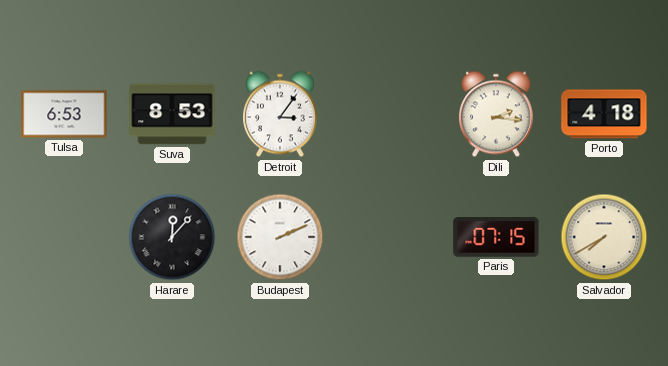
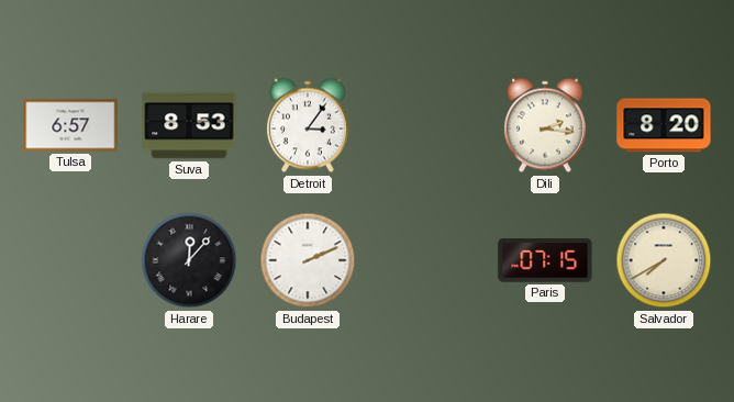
Tulsa: 6:53 -> 6:57
Porto: 4:18 -> 8:20
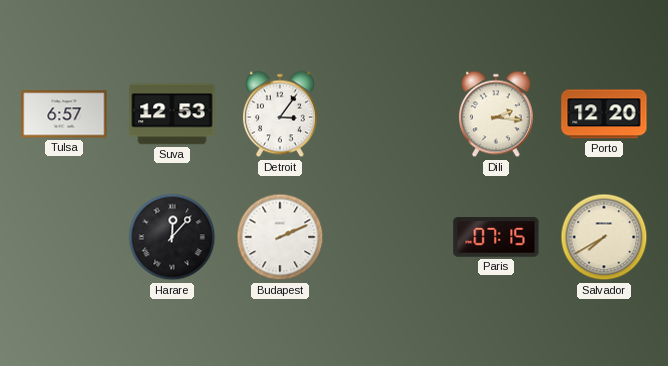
Suva: 8:53 -> 12:53
Porto: 8:20 -> 12:20
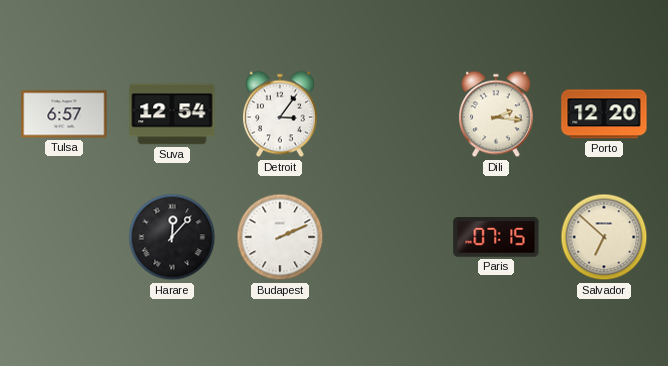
Suva: 12:53 -> 12:54
Salvador: 7:40 -> 6:52
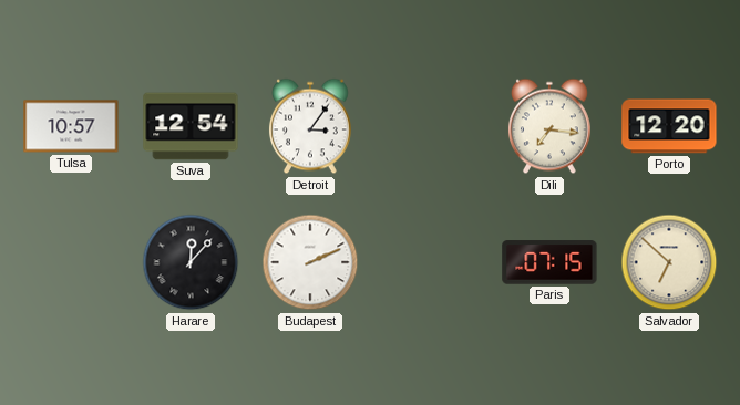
Tulsa: 6:57 -> 10:57
Dili: 2:16 -> 7:16
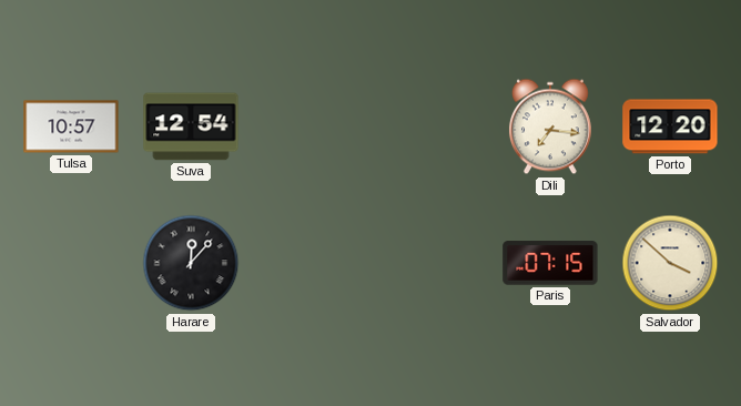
Detroit: 3:06 -> none
Budapest: 2:11 -> none
Salvador: 6:52 -> 3:52
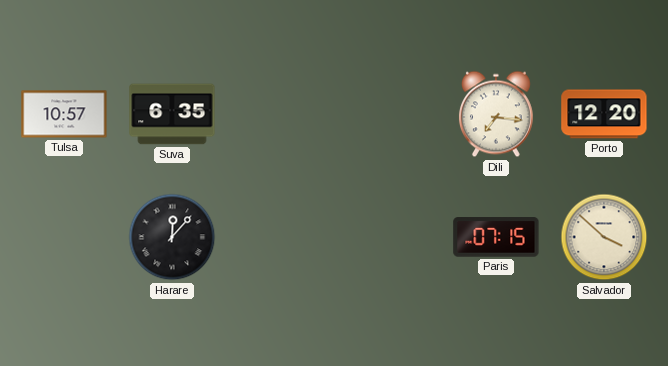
Suva: 12:54 -> 6:35
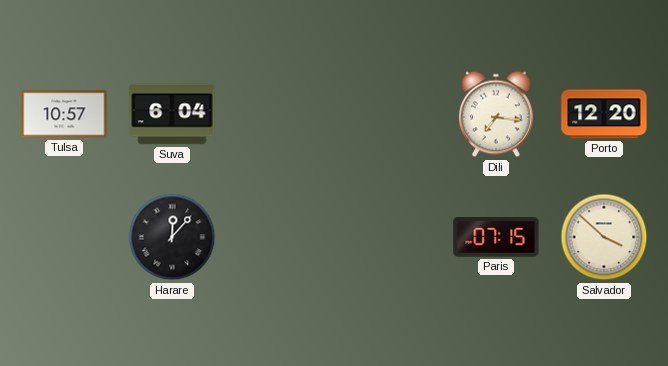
Suva: 6:35 -> 6:04
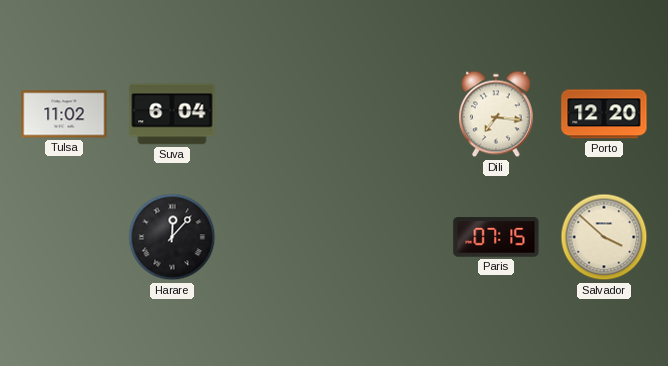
Tulsa: 10:57 -> 11:02
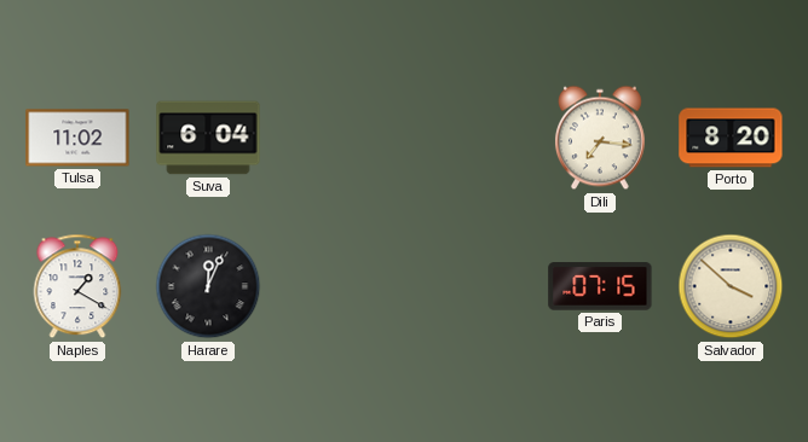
Porto: 12:20 -> 8:20
Naples: none -> 1:20
Harare: 12:07 -> 12:04
